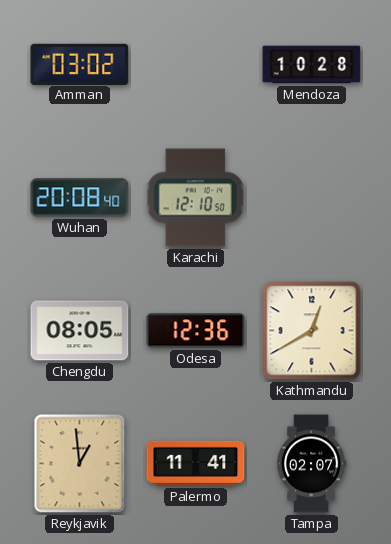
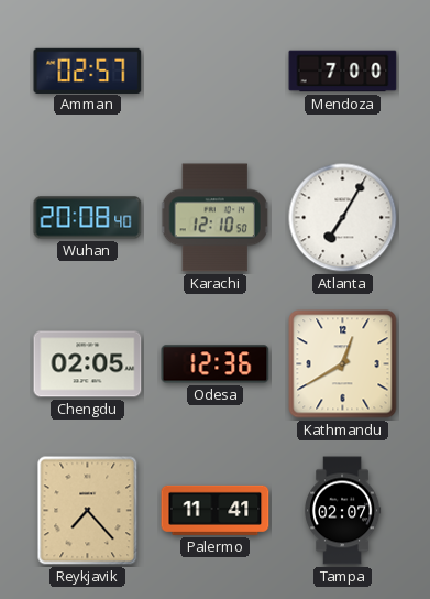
Amman: 03:02 -> 02:57
Mendoza: 10:28 -> 7:00
Atlanta: none -> 7:05
Chengdu: 08:05 -> 02:05
Reykjavik: 12:59 -> 7:23
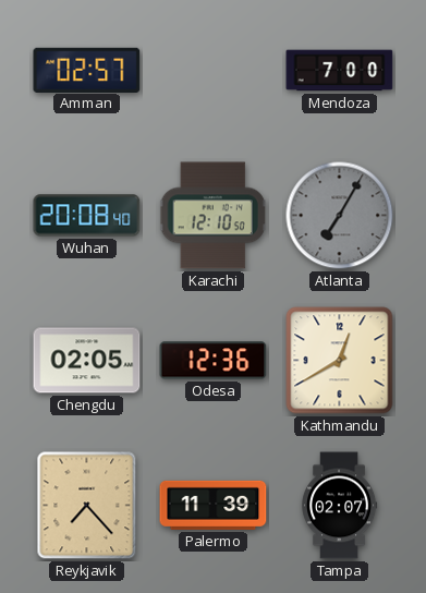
Atlanta dial: white -> grey
Palermo: 11:41 -> 11:39
